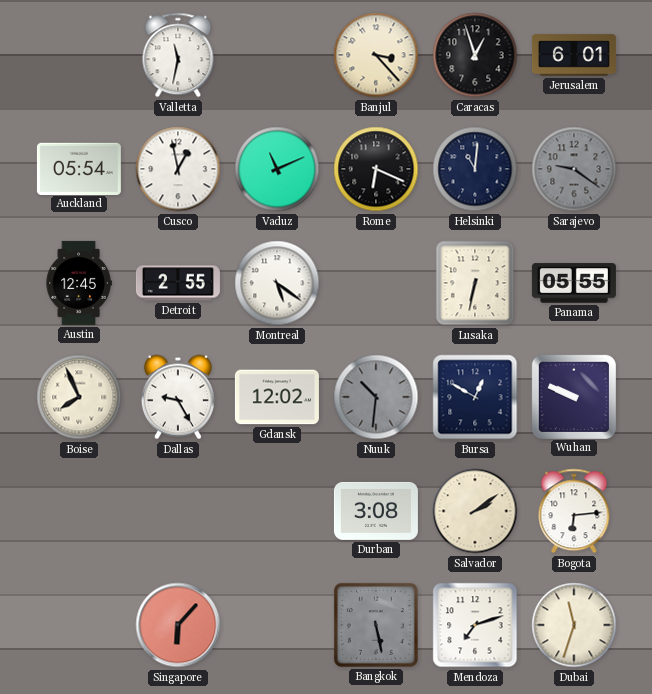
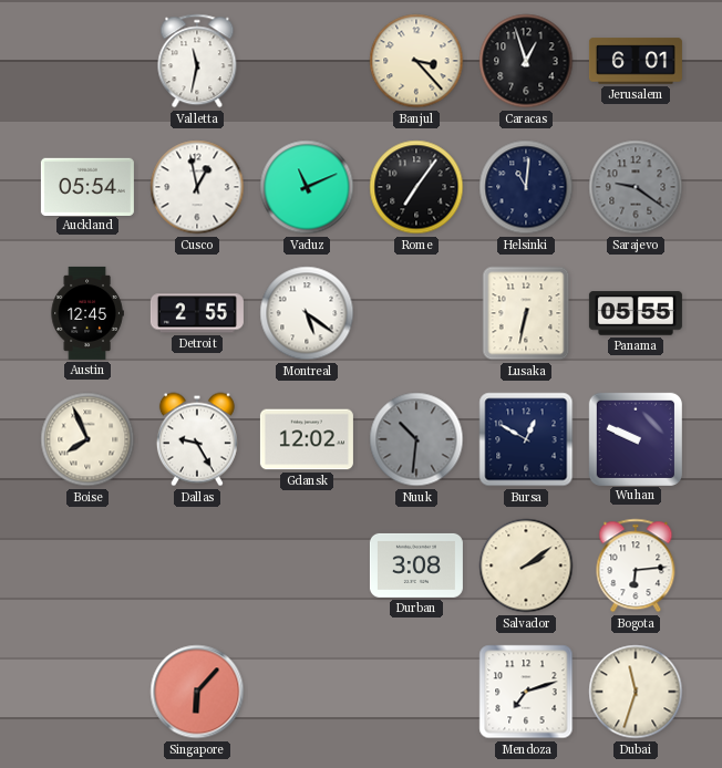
Rome: 6:19 -> 7:06
Bangkok: 5:28 -> none
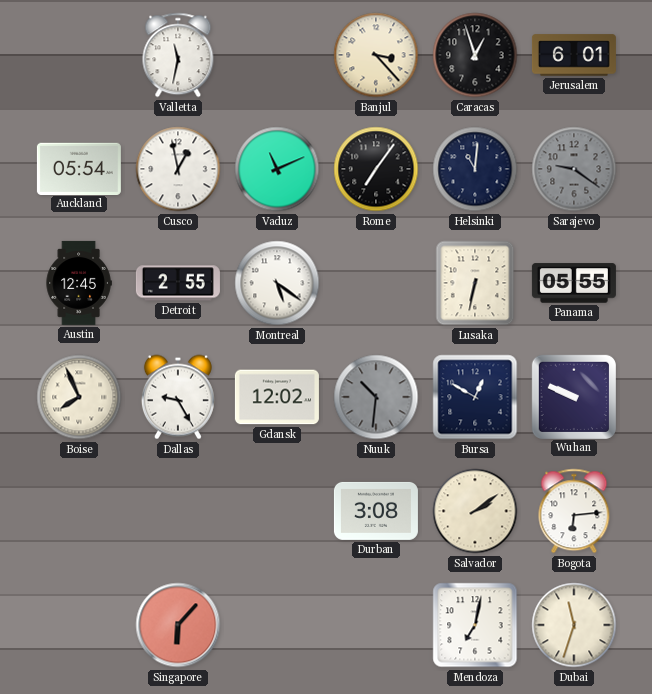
Mendoza: 7:12 -> 7:02
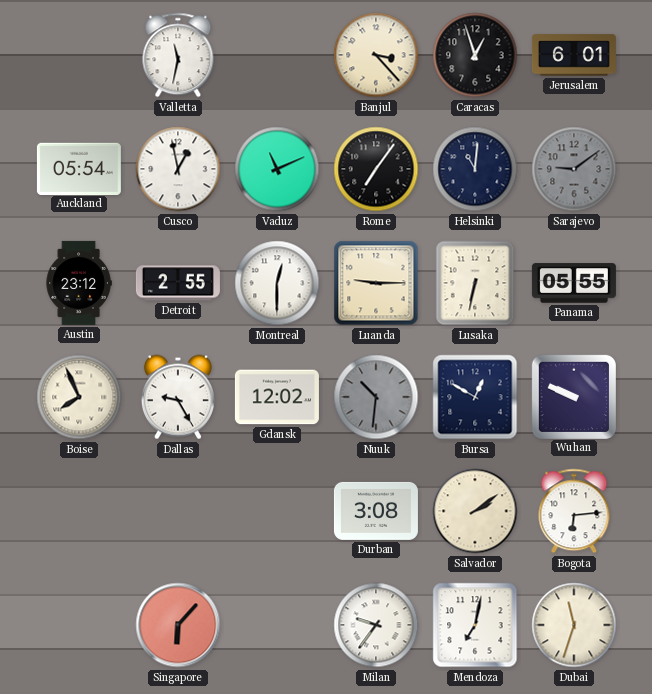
Sarajevo: 9:21 -> 9:09
Austin: 12:45 -> 23:12
Montreal: 5:21 -> 12:30
Luanda: none -> 9:15
Milan: none -> 9:36
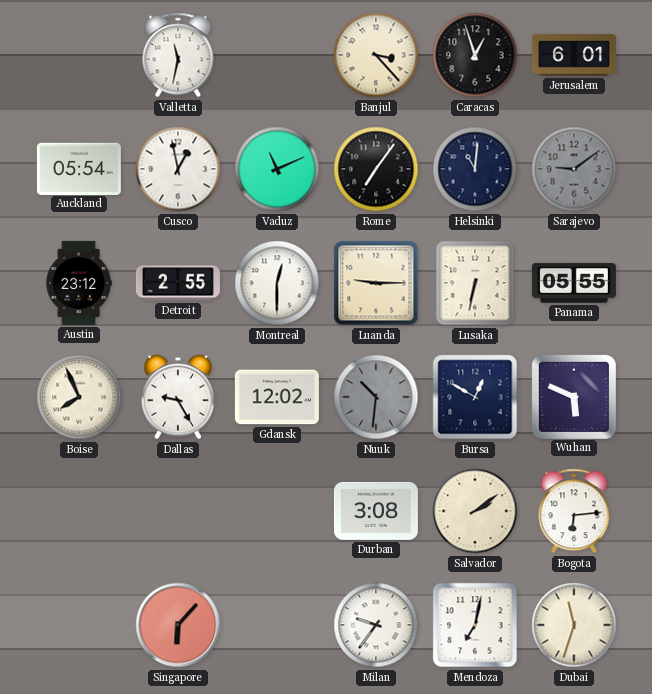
Wuhan: 9:49 -> 5:49
